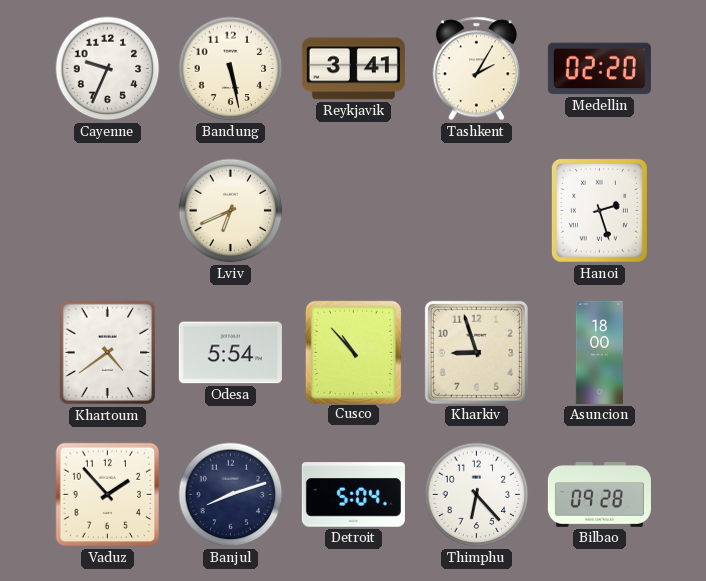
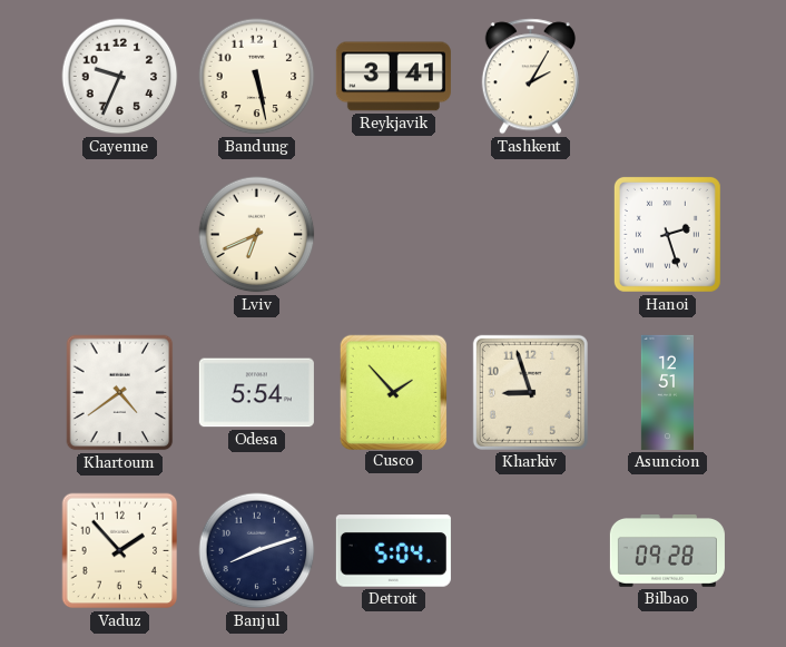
Medellin: 02:20 -> none
Cusco: 10:53 -> 1:53
Asuncion: 18:00 -> 12:51
Thimphu: 6:23 -> none
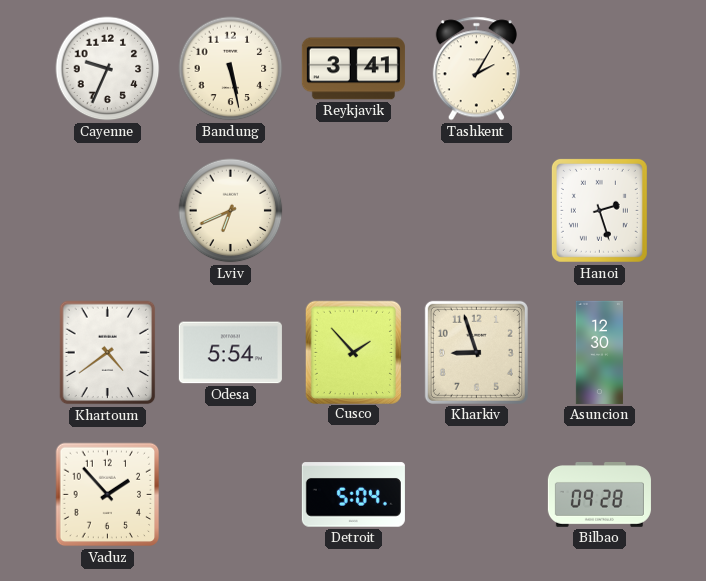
Asuncion: 12:51 -> 12:30
Banjul: 8:12 -> none
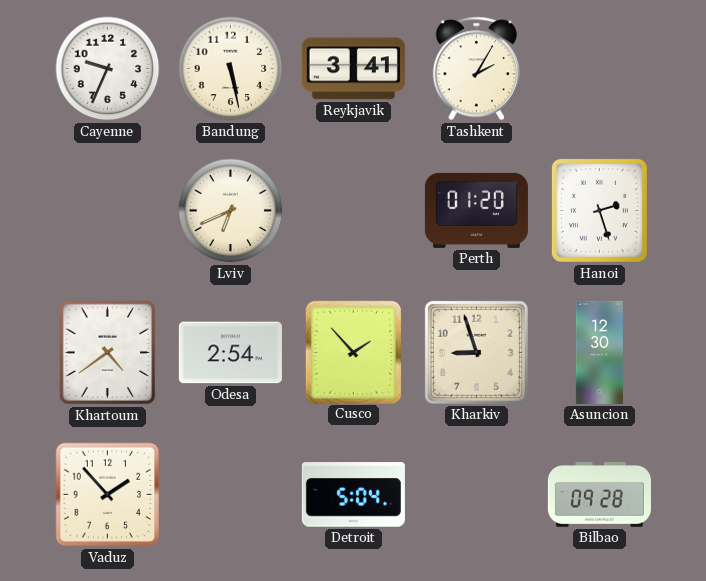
Perth: none -> 01:20
Odesa: 5:54 -> 2:54
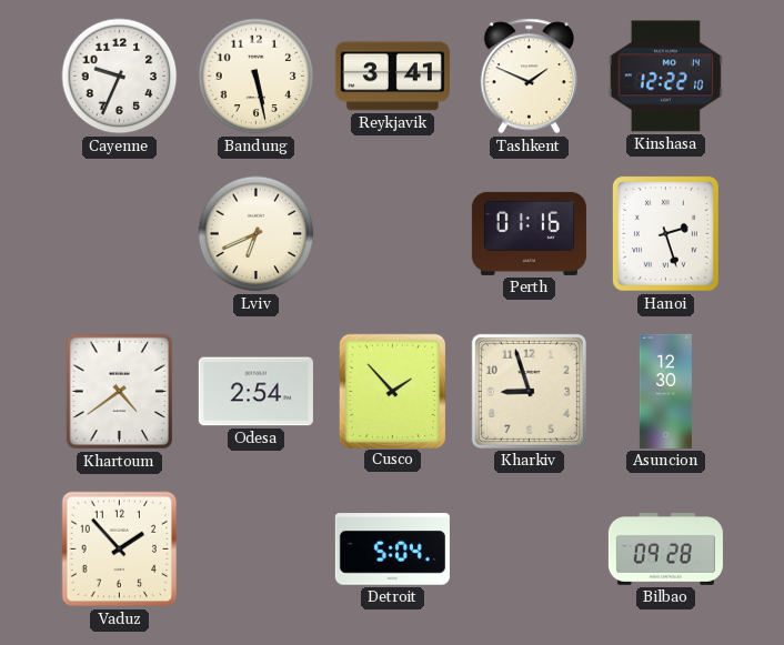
Tashkent: 2:05 -> 1:49
Kinshasa: none -> 12:22
Perth: 01:20 -> 01:16
